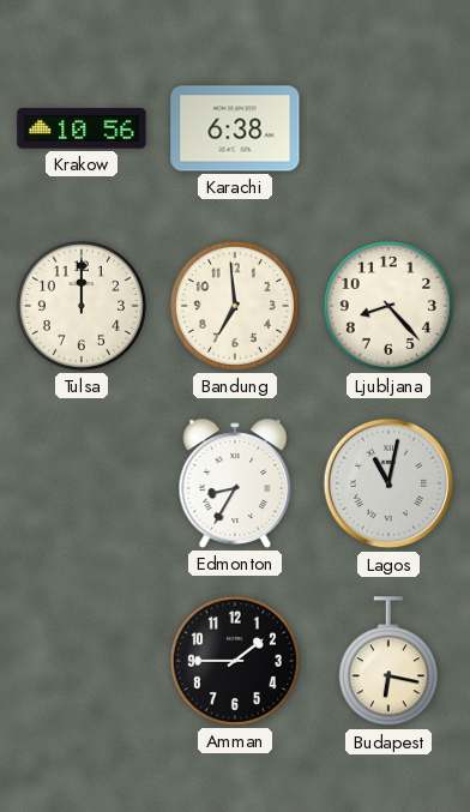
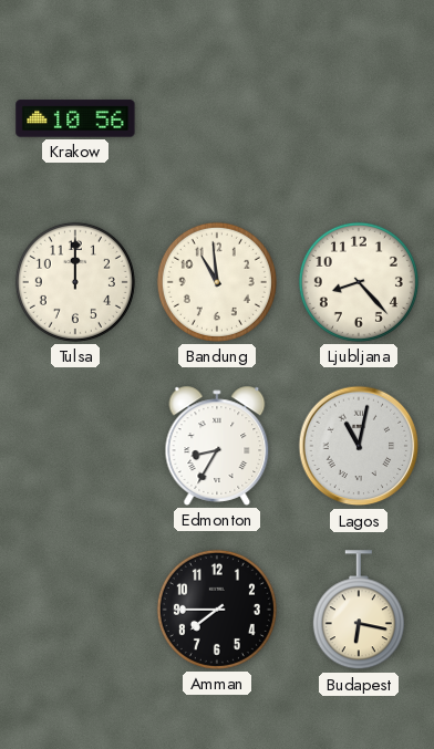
Karachi: 6:38 -> none
Bandung: 6:59 -> 10:59
Amman: 1:45 -> 7:45
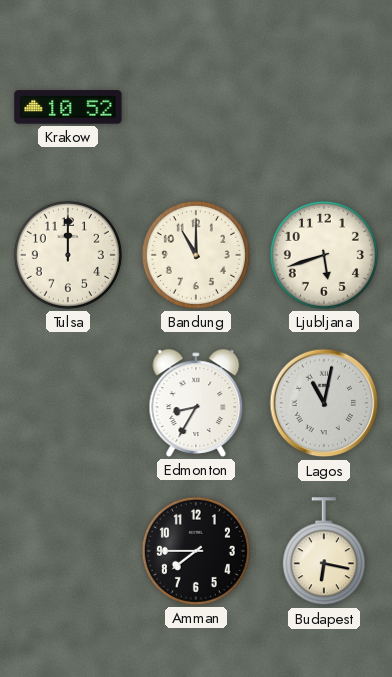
Krakow: 10:56 -> 10:52
Bandung: 10:59 -> 11:00
Ljubljana: 8:23 -> 5:42
